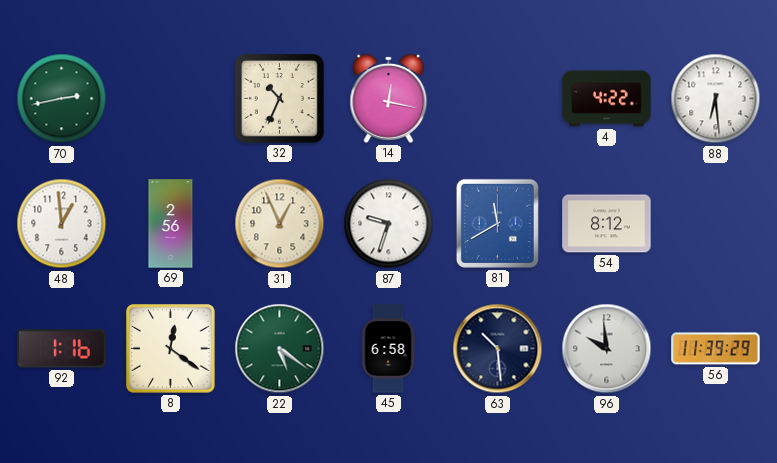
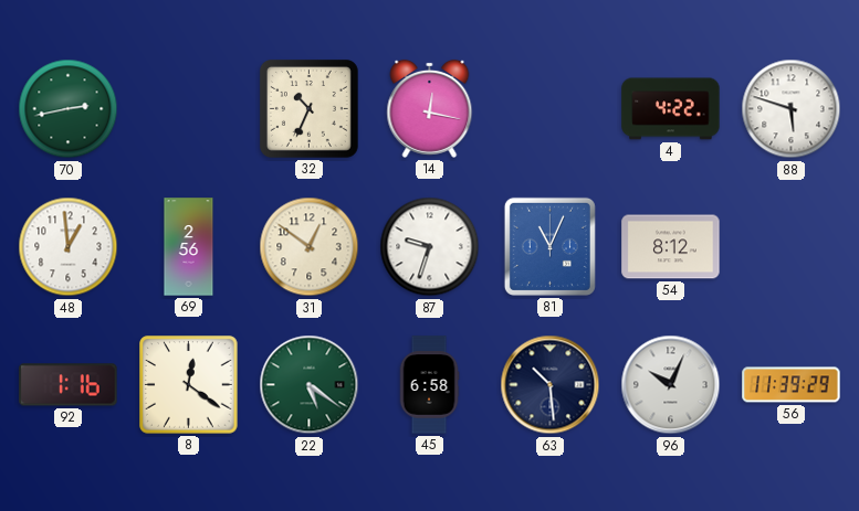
88: 6:29 -> 5:48
31: 12:56 -> 12:51
81: 11:40 -> 11:04
96: 9:59 -> 10:04
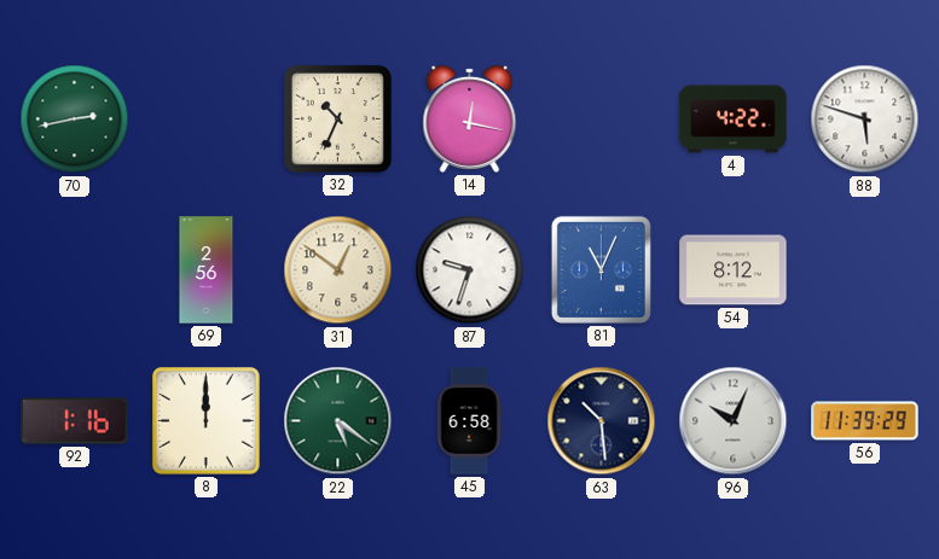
48: 12:59 -> none
8: 12:21 -> 12:00
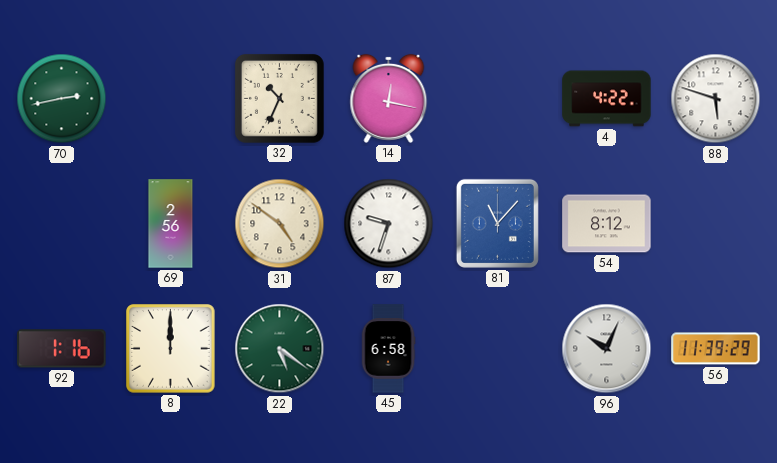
31: 12:51 -> 4:51
81: 11:04 -> 11:07
63: 10:29 -> none
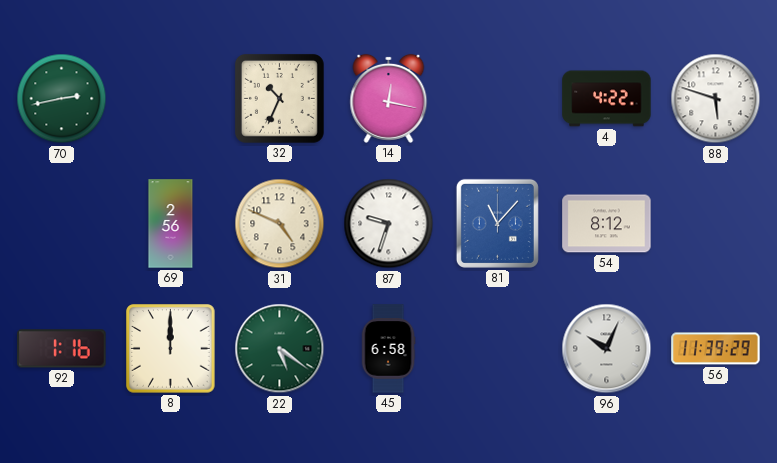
31: 4:51 -> 4:49
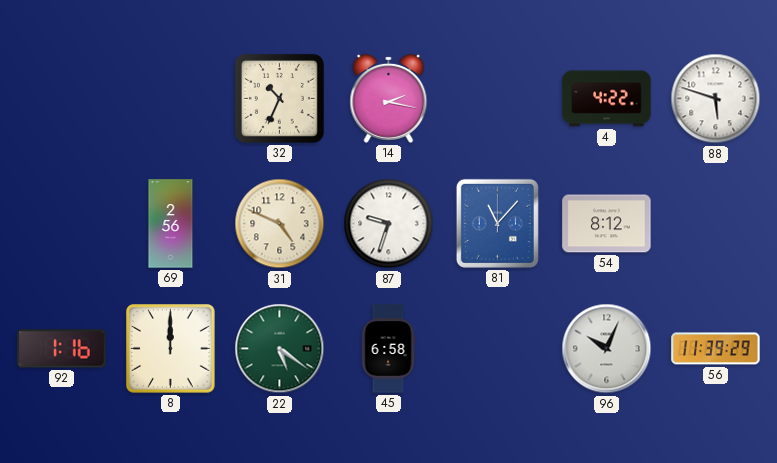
70: 2:43 -> none
14: 12:17 -> 2:17
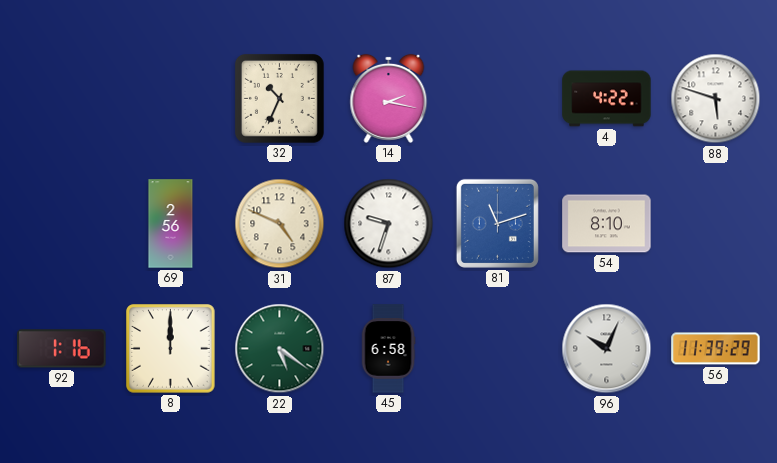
81: 11:07 -> 11:12
54: 8:12 -> 8:10
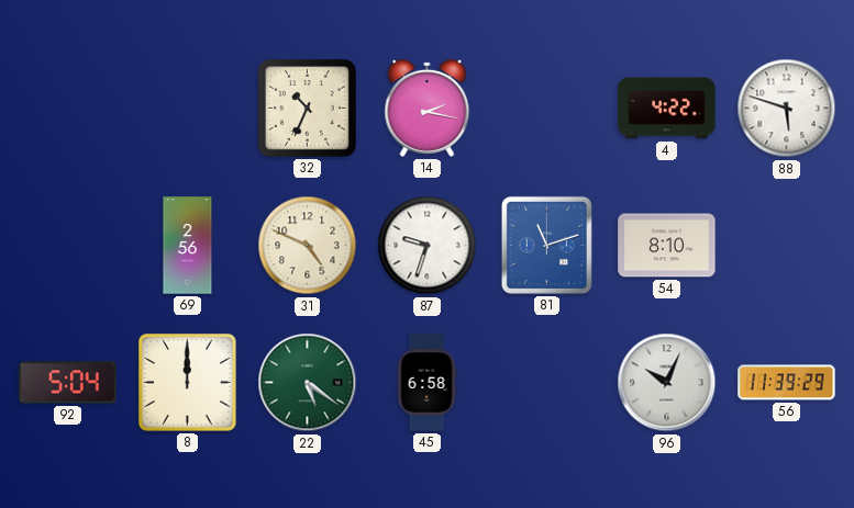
92: 1:16 -> 5:04
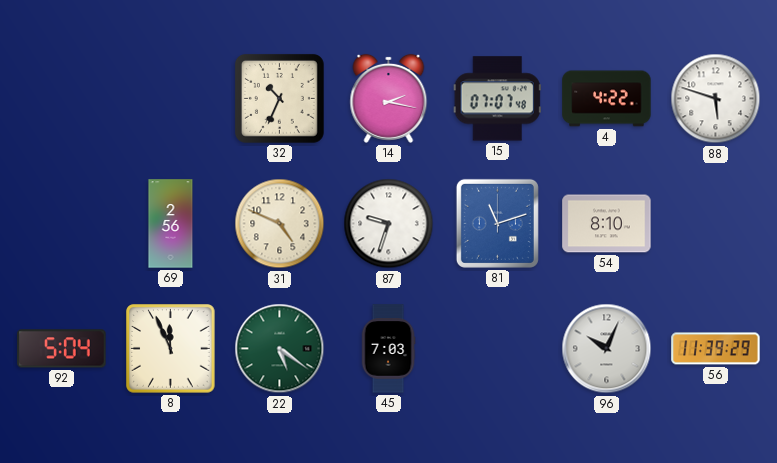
15: none -> 07:07
8: 12:00 -> 11:56
45: 6:58 -> 7:03
